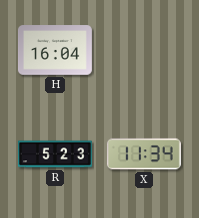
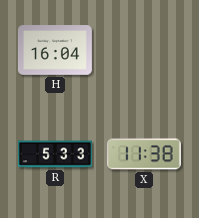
R: 5:23 -> 5:33
X: 11:34 -> 11:38
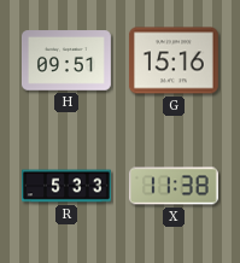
H: 16:04 -> 09:51
G: none -> 15:16
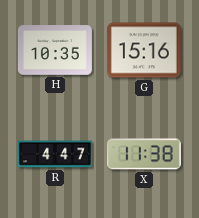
H: 09:51 -> 10:35
R: 5:33 -> 4:47
